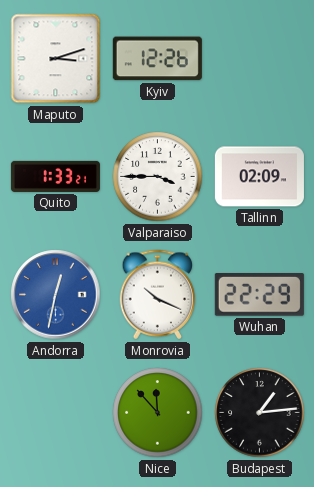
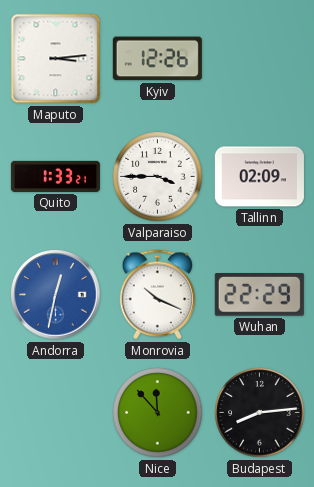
Maputo: 3:12 -> 3:14
Budapest: 1:14 -> 8:14
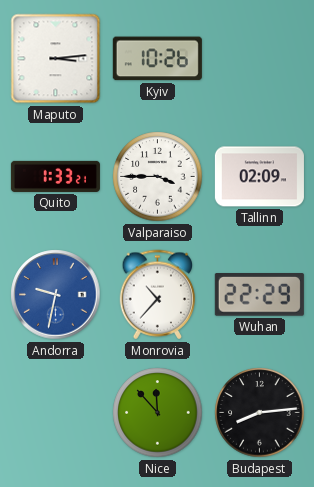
Kyiv: 12:26 -> 10:26
Andorra: 12:32 -> 9:32
Monrovia: 10:19 -> 10:37
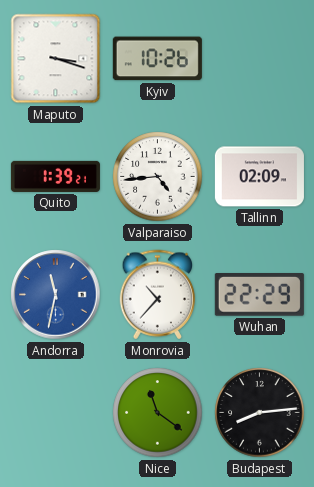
Maputo: 3:14 -> 3:18
Quito: 1:33 -> 1:39
Valparaiso: 3:45 -> 4:44
Andorra: 9:32 -> 11:32
Nice: 11:53 -> 11:21
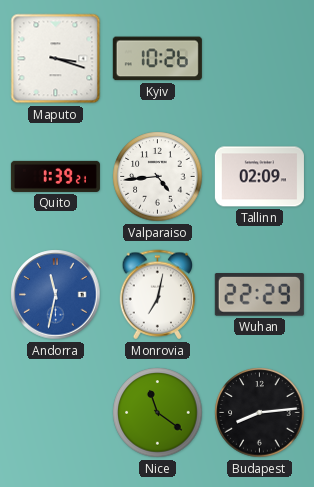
Monrovia: 10:37 -> 7:02
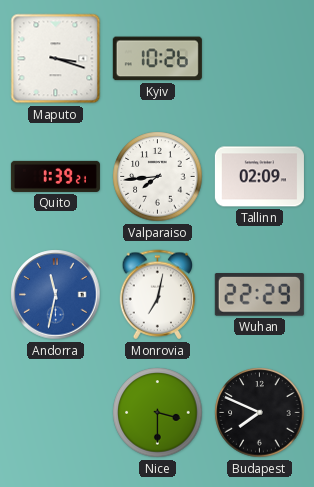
Valparaiso: 4:44 -> 7:44
Nice: 11:21 -> 3:30
Budapest: 8:14 -> 7:49
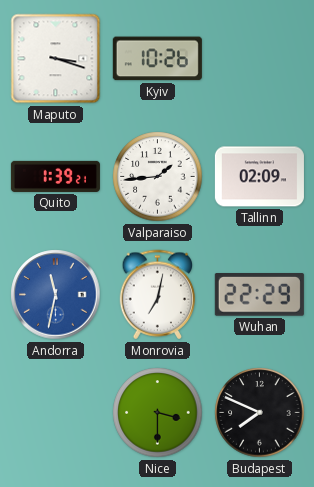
Valparaiso: 7:44 -> 1:44
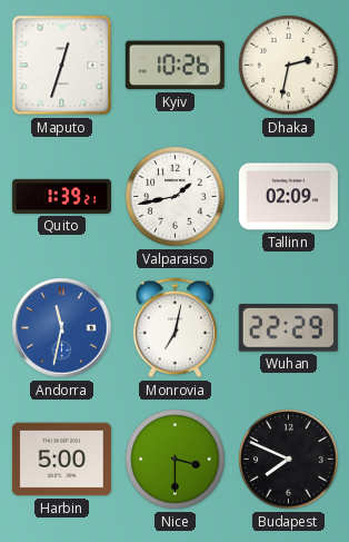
Maputo: 3:18 -> 12:33
Dhaka: none -> 2:32
Valparaiso: 1:44 -> 1:43
Harbin: none -> 5:00
